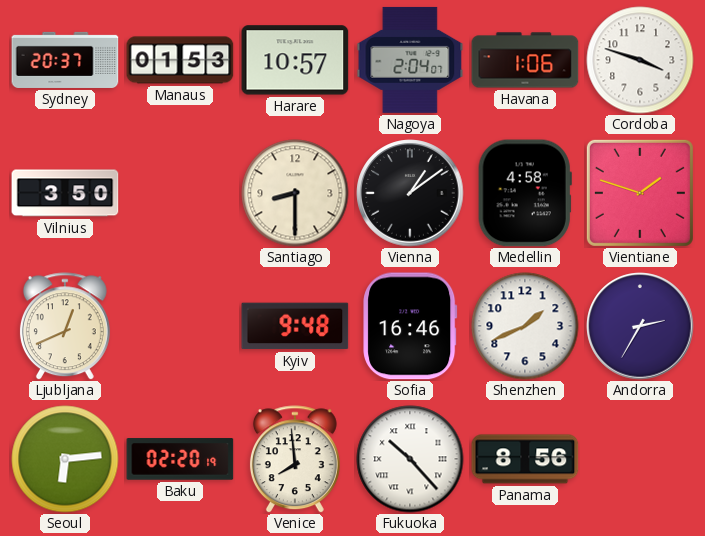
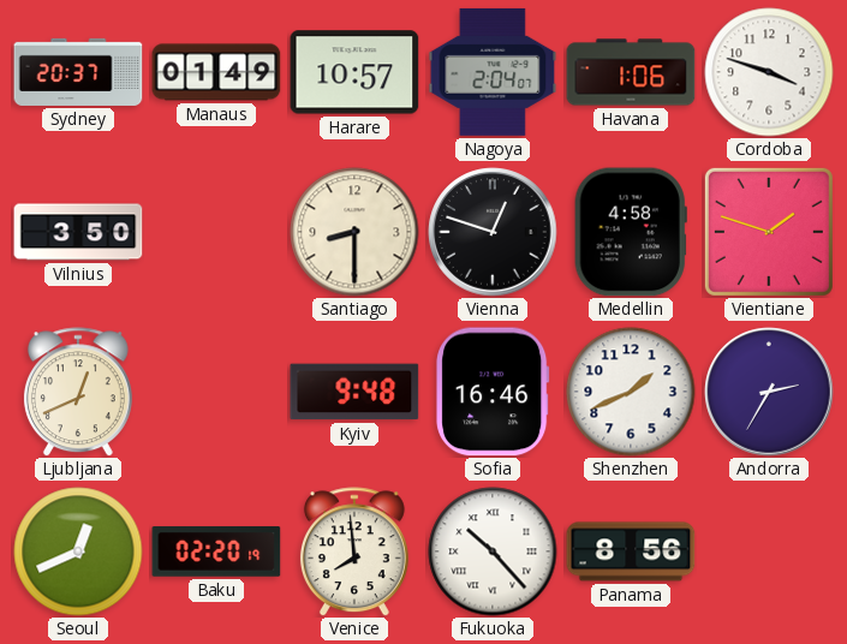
Manaus: 01:53 -> 01:49
Vienna: 1:09 -> 12:48
Seoul: 6:14 -> 12:41
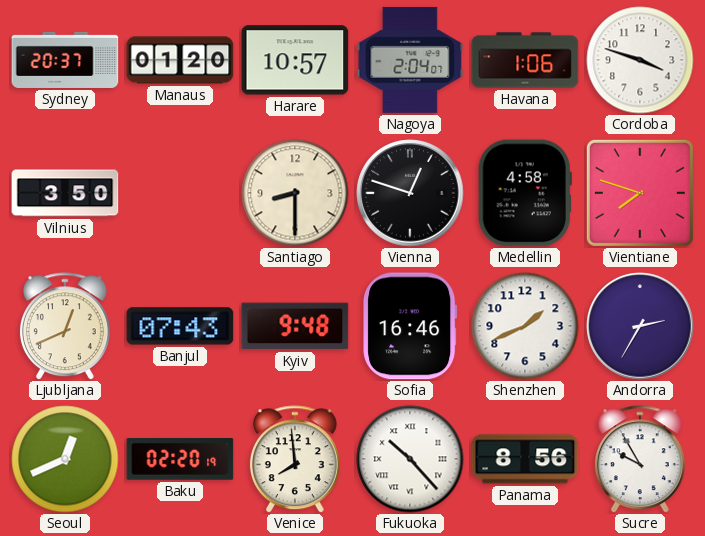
Manaus: 01:49 -> 01:20
Vientiane: 1:48 -> 7:48
Banjul: none -> 07:43
Sucre: none -> 9:55
